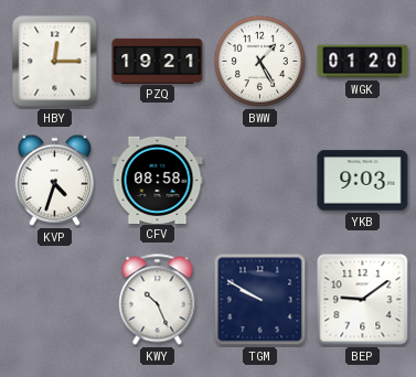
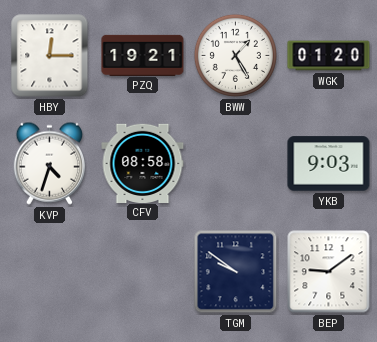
KWY: 10:26 -> none
TGM: 9:50 -> 9:51
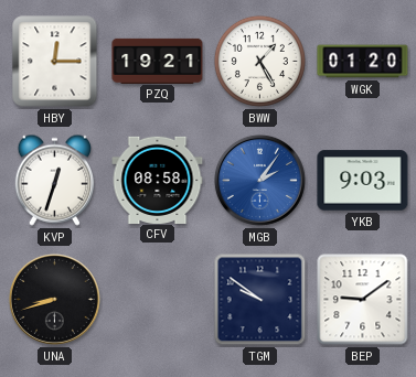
KVP: 4:33 -> 12:33
MGB: none -> 2:06
UNA: none -> 8:42
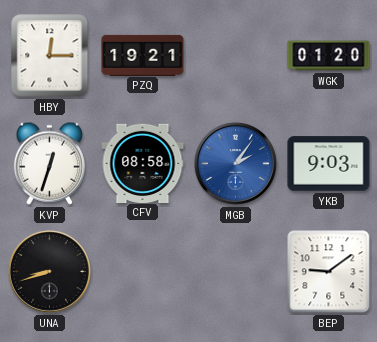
BWW: 1:25 -> none
TGM: 9:51 -> none
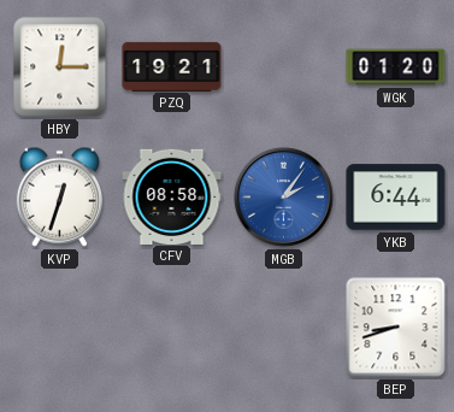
YKB: 9:03 -> 6:44
UNA: 8:42 -> none
BEP: 9:09 -> 8:42
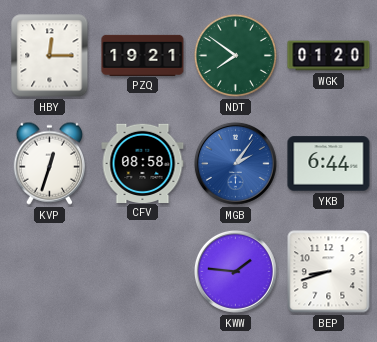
NDT: none -> 7:51
KWW: none -> 1:46
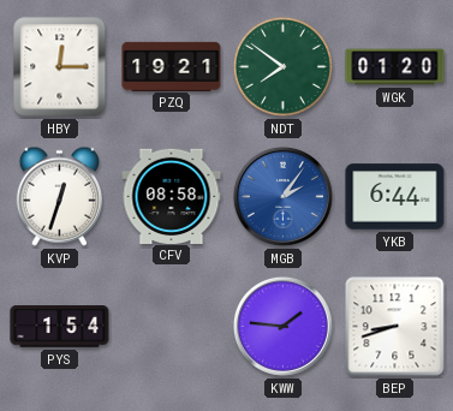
PYS: none -> 1:54
